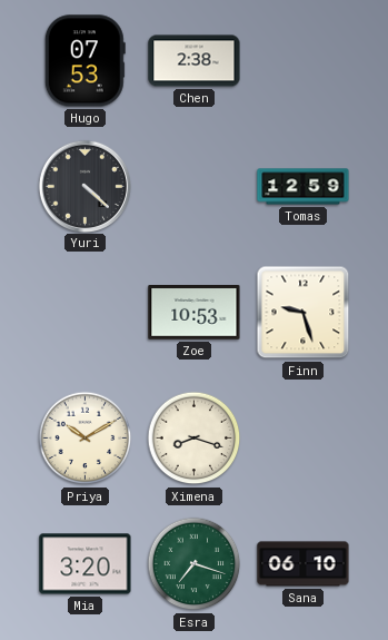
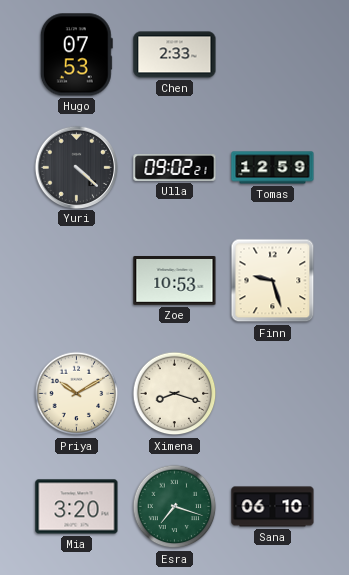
Chen: 2:38 -> 2:33
Ulla: none -> 09:02
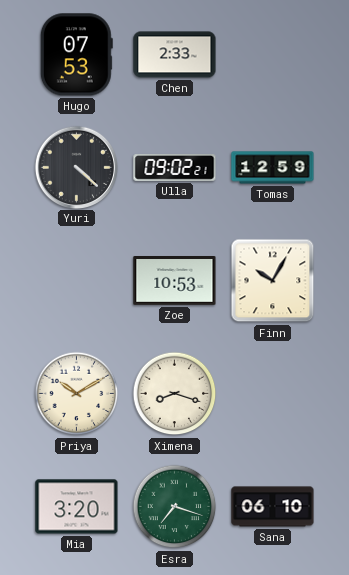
Finn: 9:27 -> 10:05
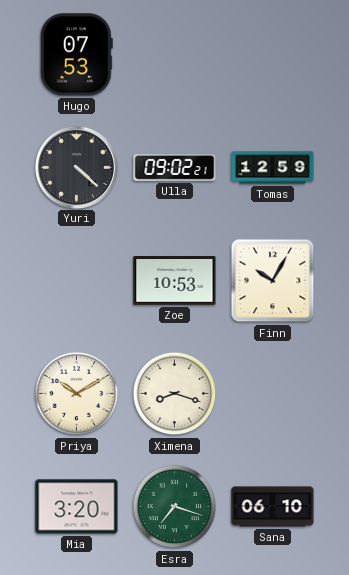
Chen: 2:33 -> none
